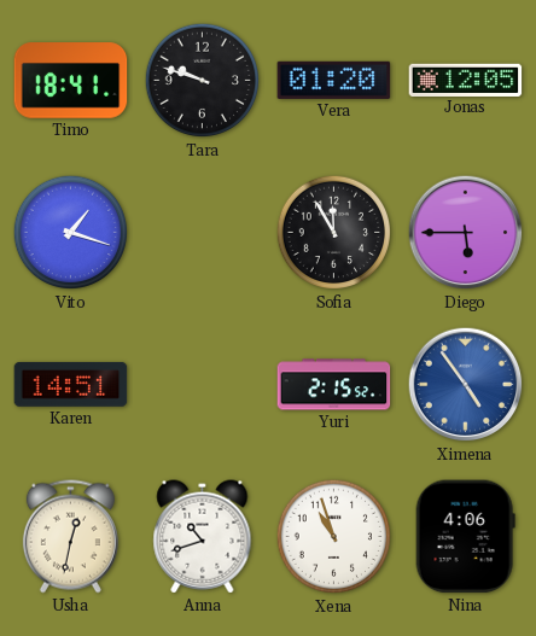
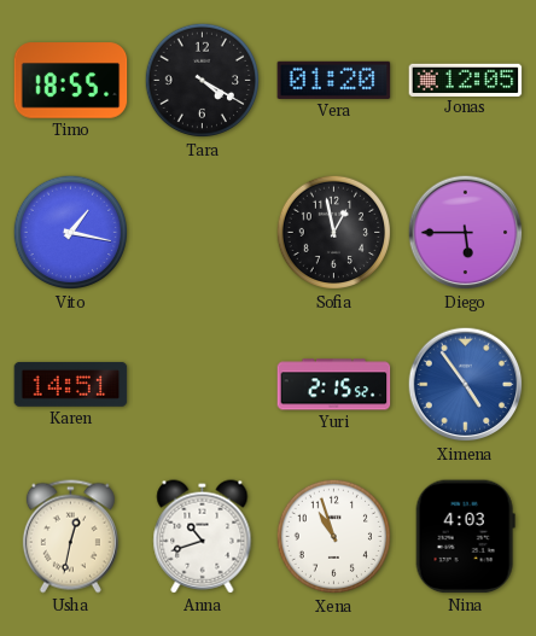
Timo: 18:41 -> 18:55
Tara: 9:48 -> 4:20
Vito: 1:18 -> 1:17
Sofia: 11:55 -> 12:58
Nina: 4:06 -> 4:03
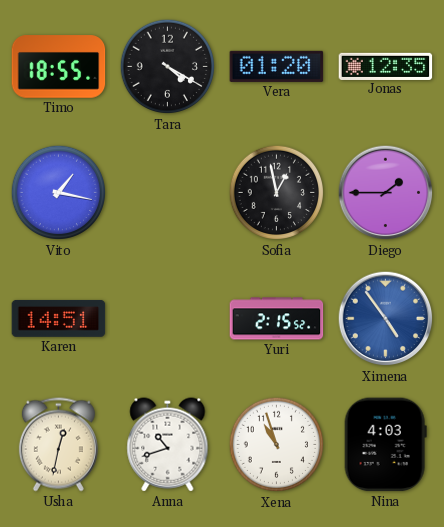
Jonas: 12:05 -> 12:35
Diego: 5:45 -> 1:45
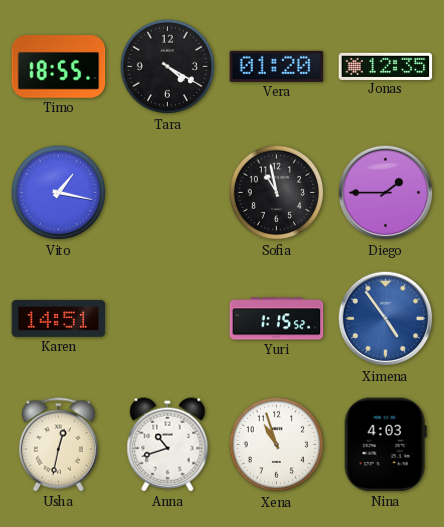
Sofia: 12:58 -> 10:58
Yuri: 2:15 -> 1:15
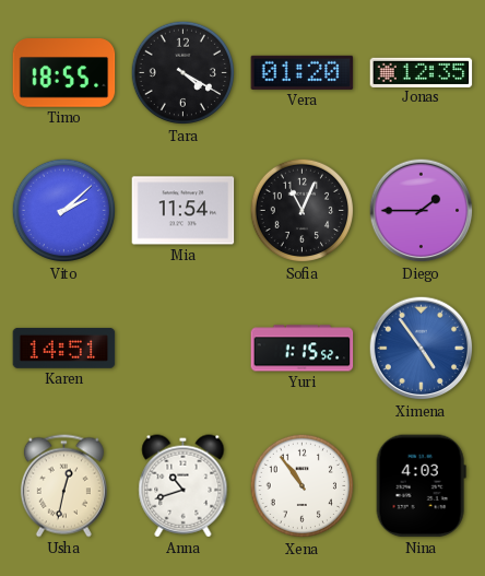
Vito: 1:17 -> 2:08
Mia: none -> 11:54
Sofia: 10:58 -> 11:04
Xena: 10:57 -> 10:54
